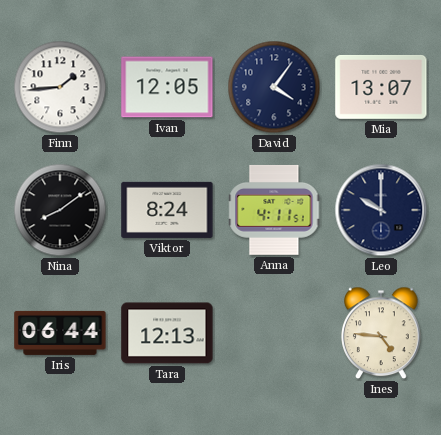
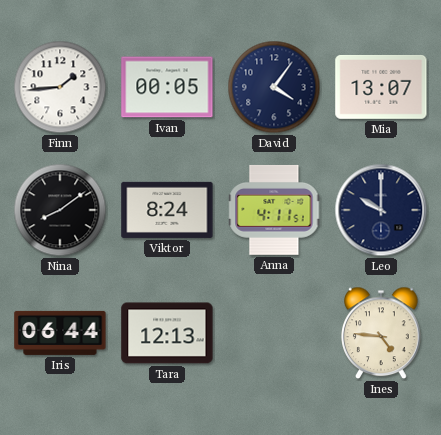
Ivan: 12:05 -> 00:05
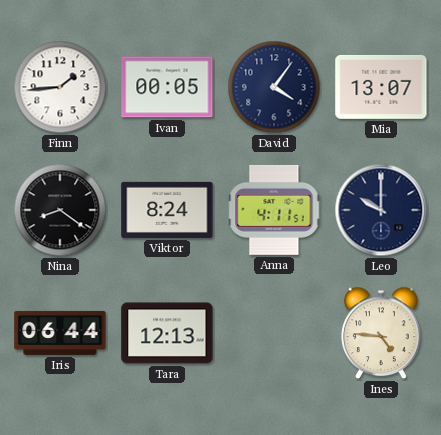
Nina: 8:09 -> 8:21
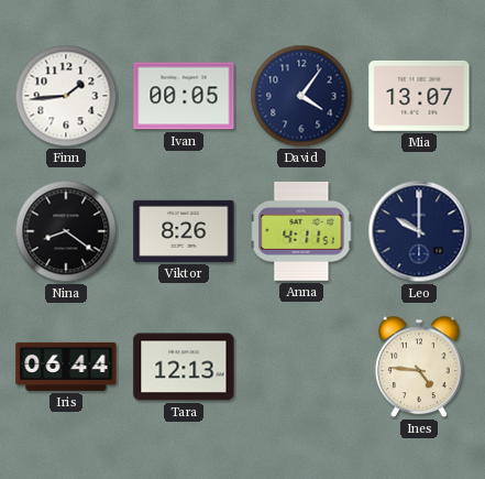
Viktor: 8:24 -> 8:26
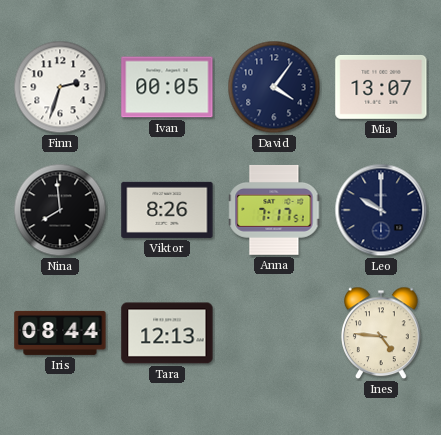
Finn: 1:44 -> 2:33
Nina: 8:21 -> 7:59
Anna: 4:11 -> 7:17
Iris: 06:44 -> 08:44
